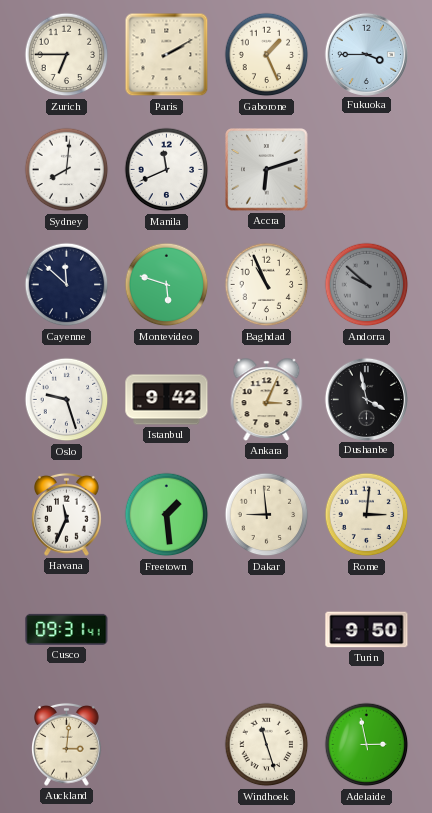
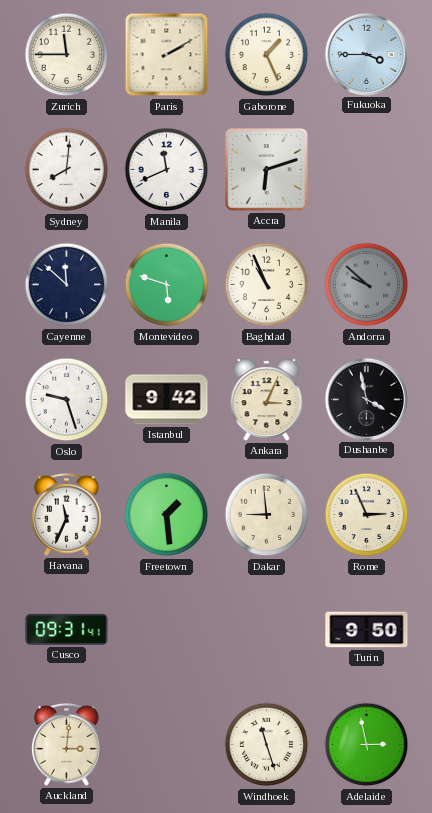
Zurich: 6:45 -> 11:45
Rome: 3:01 -> 2:56
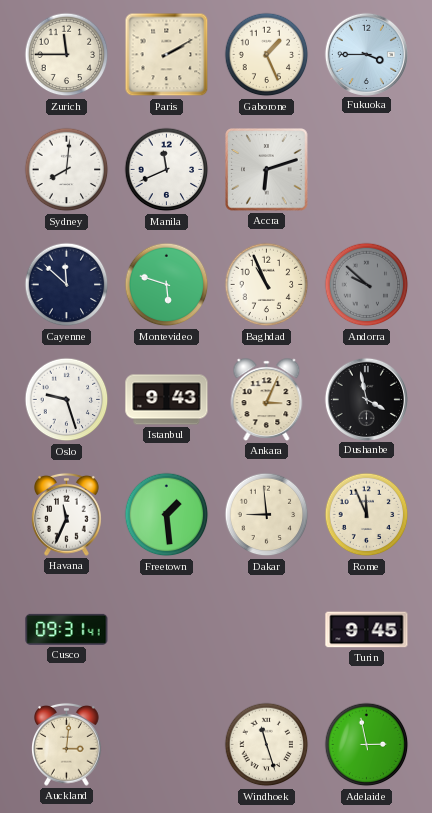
Istanbul: 9:42 -> 9:43
Rome: 2:56 -> 11:56
Turin: 9:50 -> 9:45
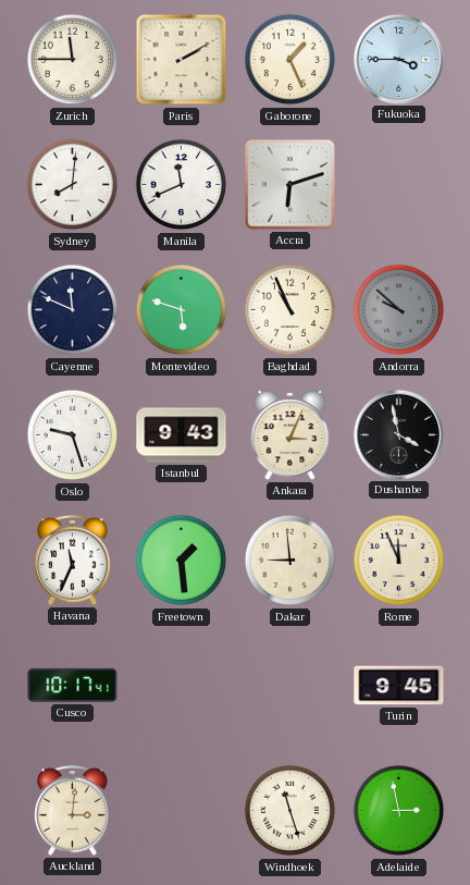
Cayenne: 11:52 -> 11:49
Cusco: 09:31 -> 10:17
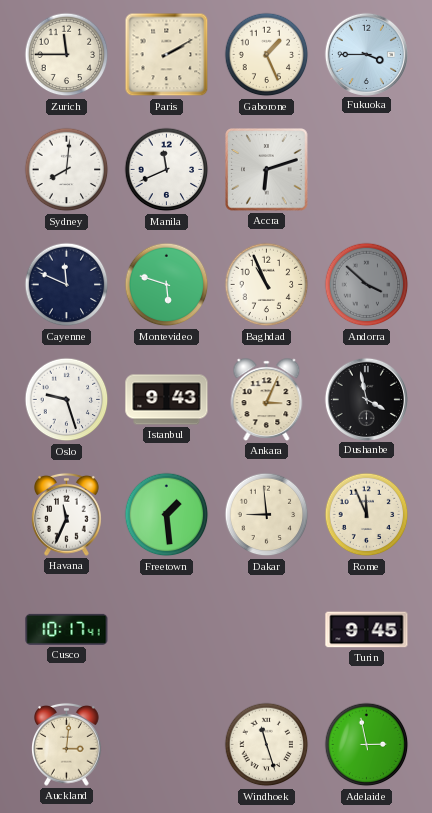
Andorra: 9:52 -> 3:52
